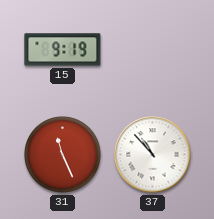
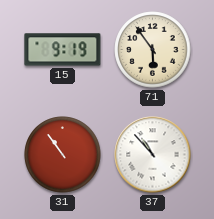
71: none -> 5:54
31: 11:26 -> 10:54
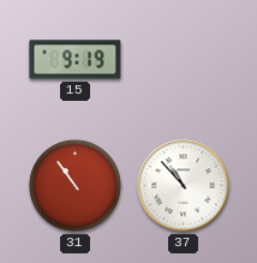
71: 5:54 -> none
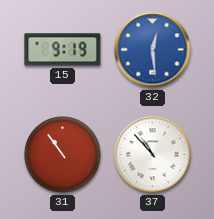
32: none -> 12:29
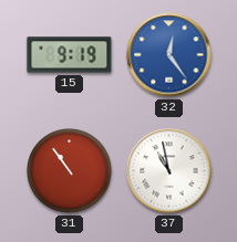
32: 12:29 -> 12:24
37: 10:53 -> 10:58
